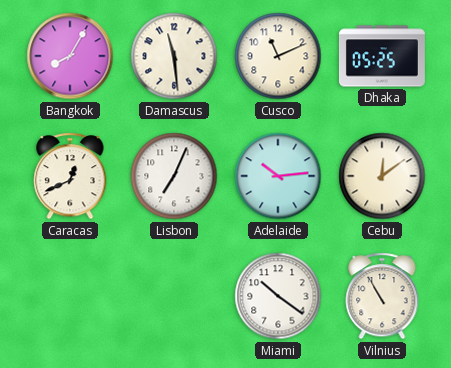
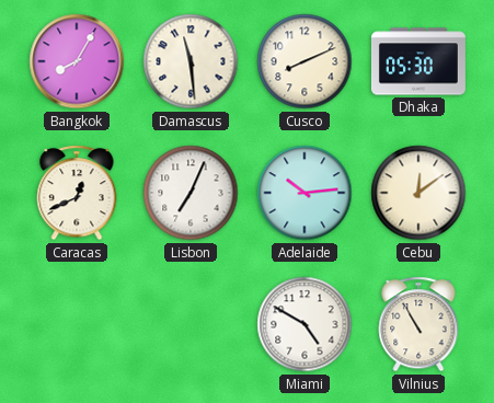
Cusco: 11:11 -> 8:11
Dhaka: 05:25 -> 05:30
Miami: 10:21 -> 4:50
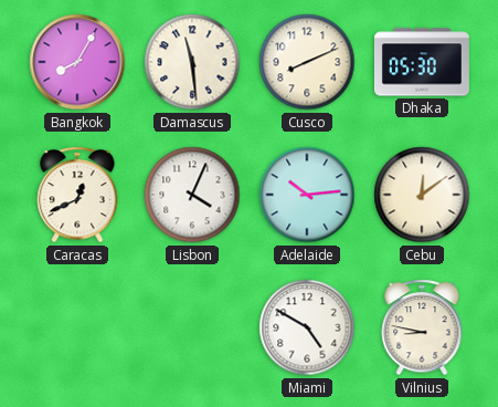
Lisbon: 7:04 -> 4:04
Vilnius: 10:55 -> 8:47
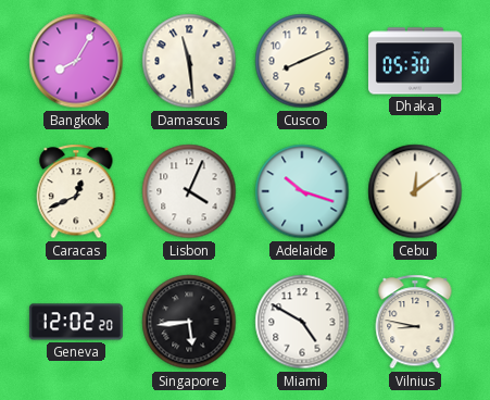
Adelaide: 10:14 -> 10:18
Geneva: none -> 12:02
Singapore: none -> 5:44
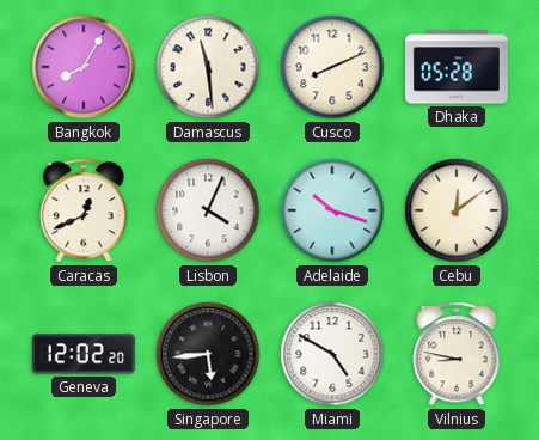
Dhaka: 05:30 -> 05:28
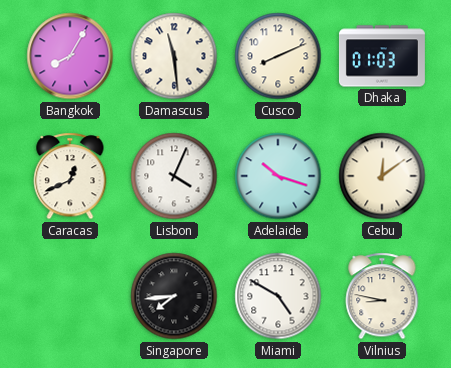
Dhaka: 05:28 -> 01:03
Geneva: 12:02 -> none
Singapore: 5:44 -> 7:44
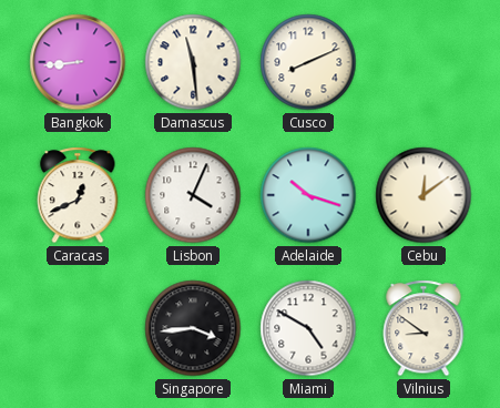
Bangkok: 8:05 -> 8:44
Dhaka: 01:03 -> none
Singapore: 7:44 -> 3:44
Vilnius: 8:47 -> 8:51
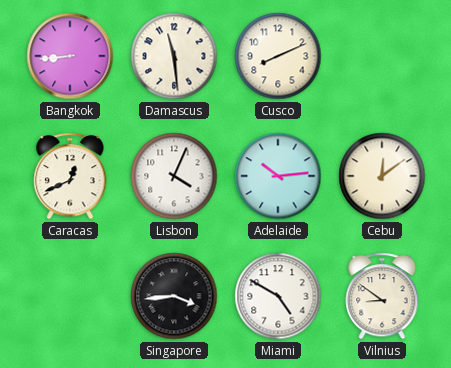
Adelaide: 10:18 -> 10:14
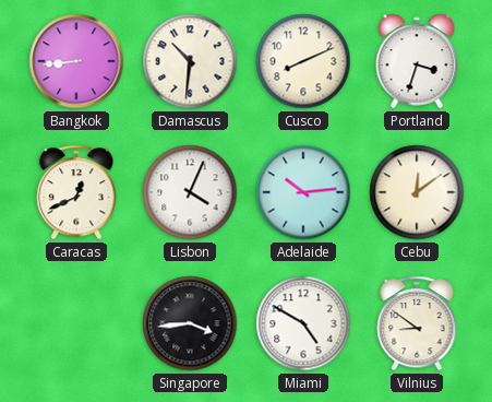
Damascus: 11:29 -> 10:31
Portland: none -> 3:33
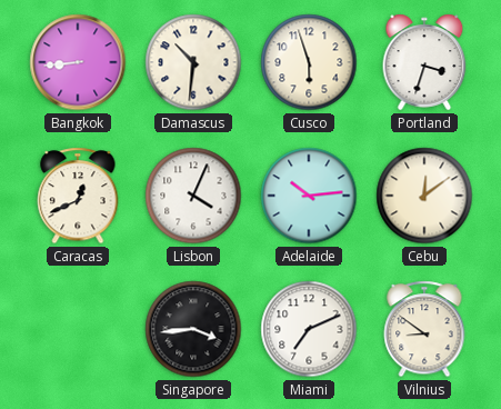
Cusco: 8:11 -> 5:57
Miami: 4:50 -> 7:11
